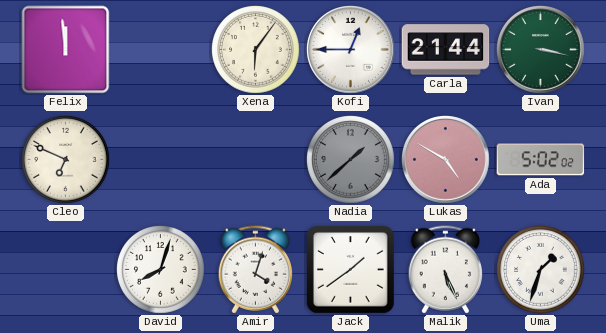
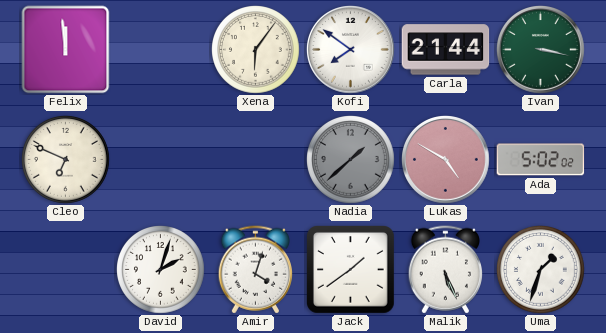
Kofi: 12:45 -> 7:51
David: 8:03 -> 2:03
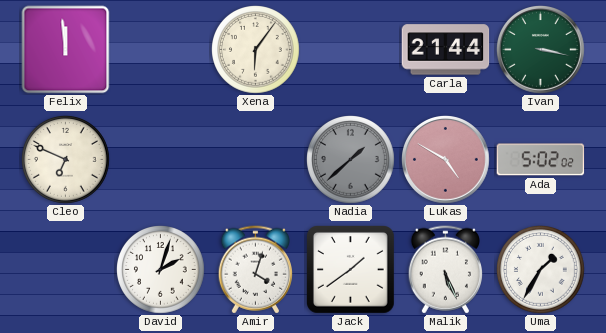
Kofi: 7:51 -> none
Uma: 1:33 -> 1:35
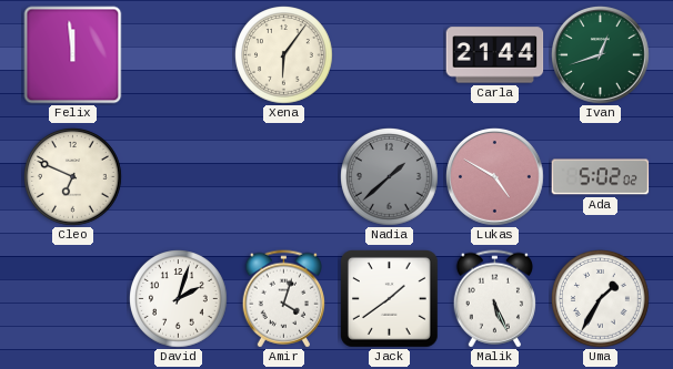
Ivan: 3:17 -> 12:42
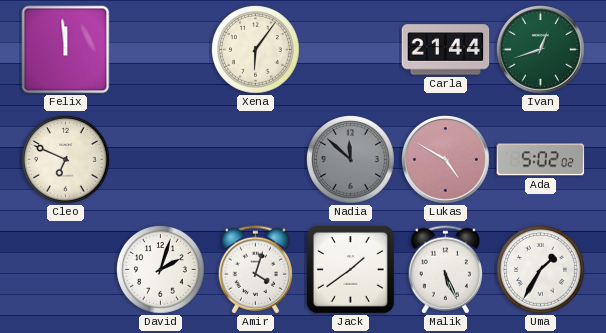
Nadia: 1:38 -> 11:52
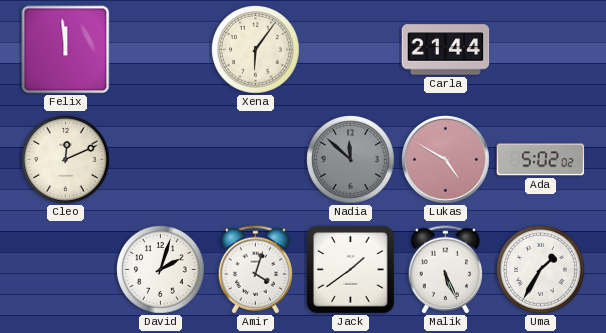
Ivan: 12:42 -> none
Cleo: 6:49 -> 12:11
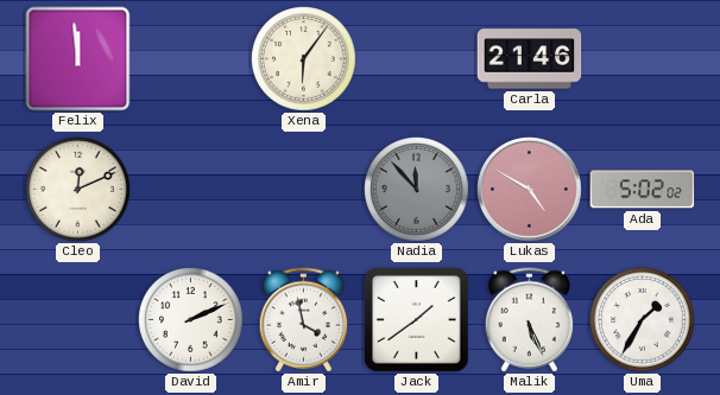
Carla: 21:44 -> 21:46
Nadia: 11:52 -> 11:53
David: 2:03 -> 2:11
Amir: 4:03 -> 3:58
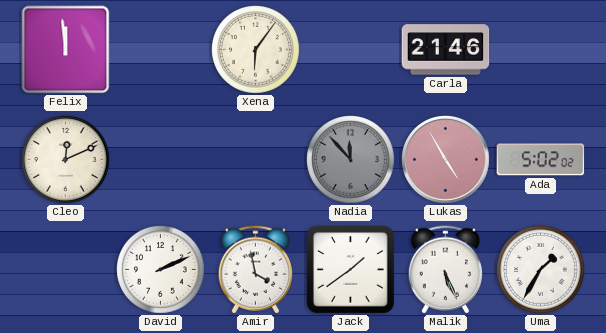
Lukas: 4:50 -> 4:55
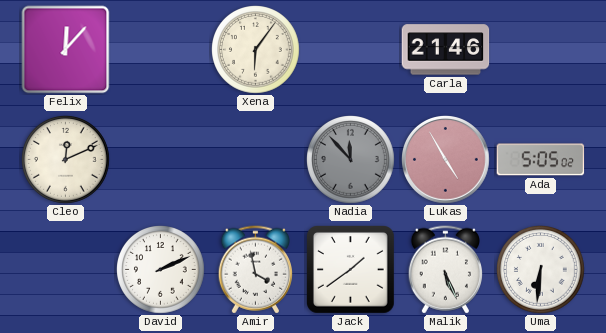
Felix: 11:59 -> 12:07
Ada: 5:02 -> 5:05
Uma: 1:35 -> 6:31
